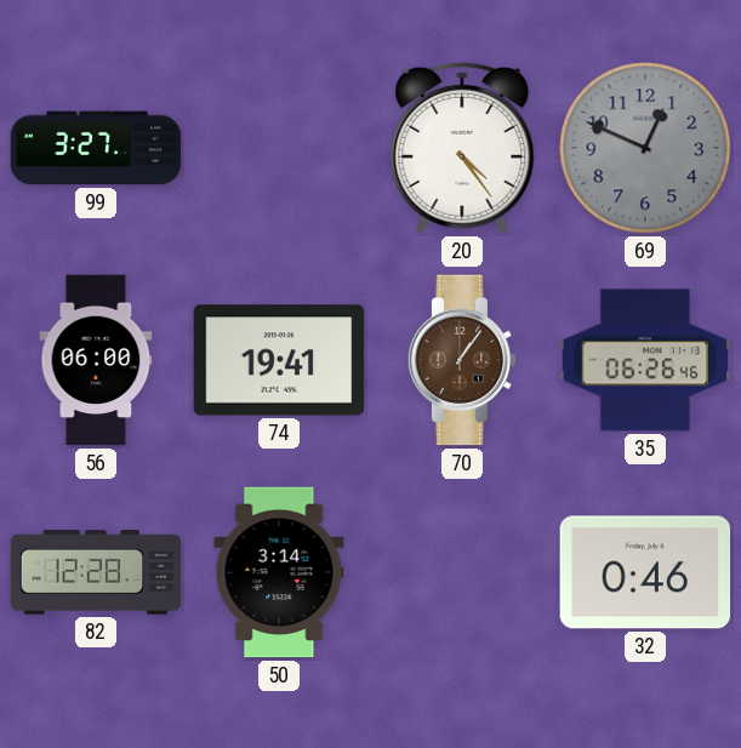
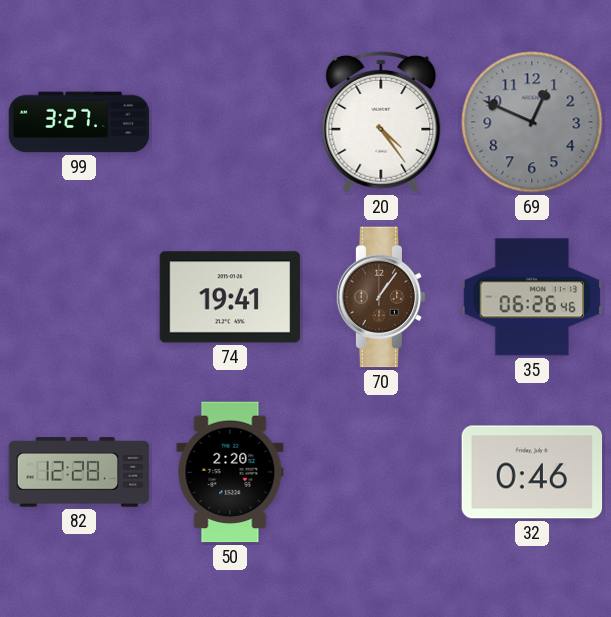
56: 06:00 -> none
50: 3:14 -> 2:20
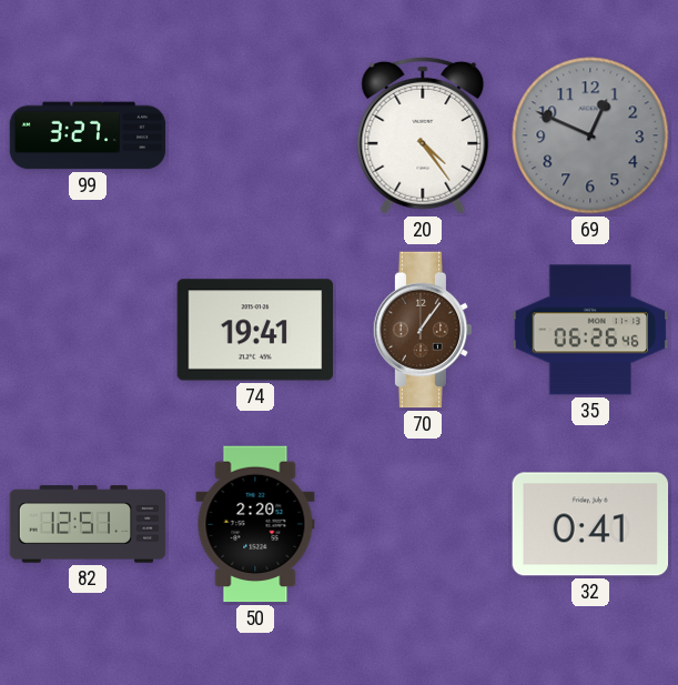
82: 12:28 -> 12:51
32: 0:46 -> 0:41
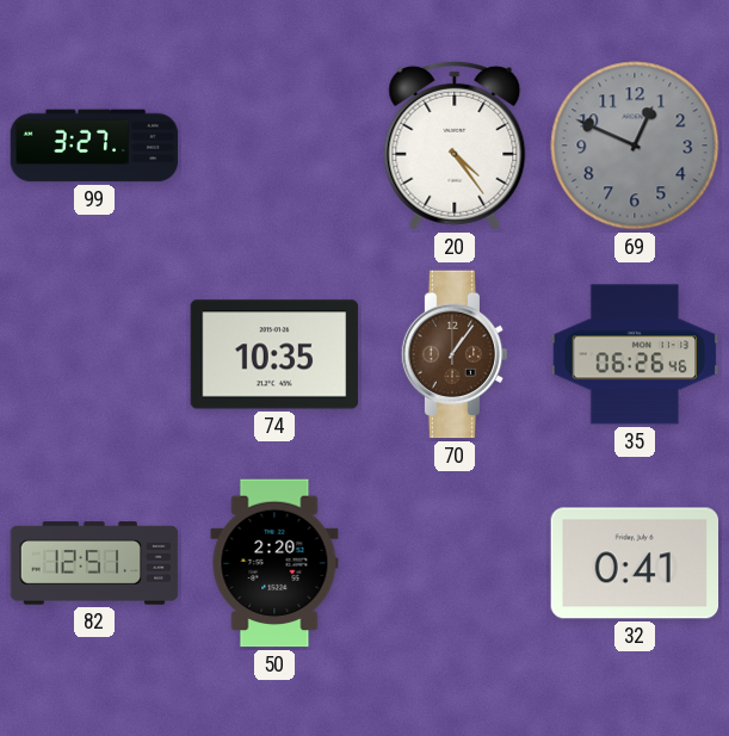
74: 19:41 -> 10:35
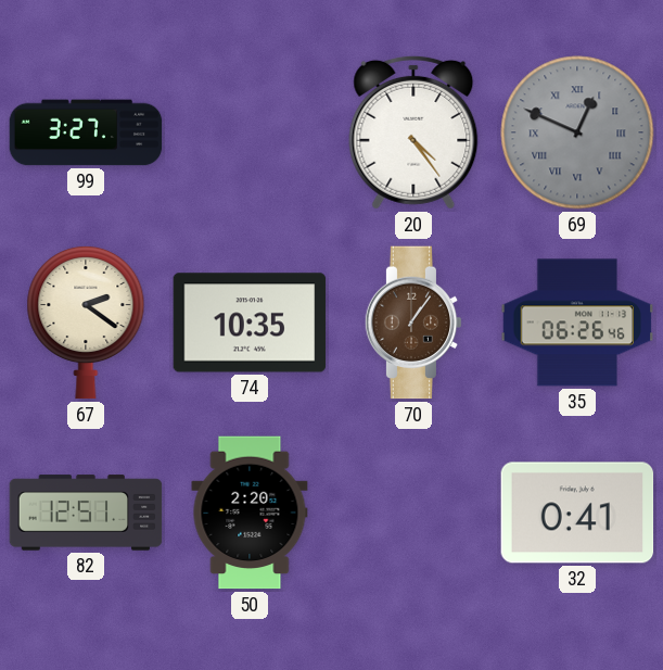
69 numerals: Arabic -> Roman
67: none -> 2:21
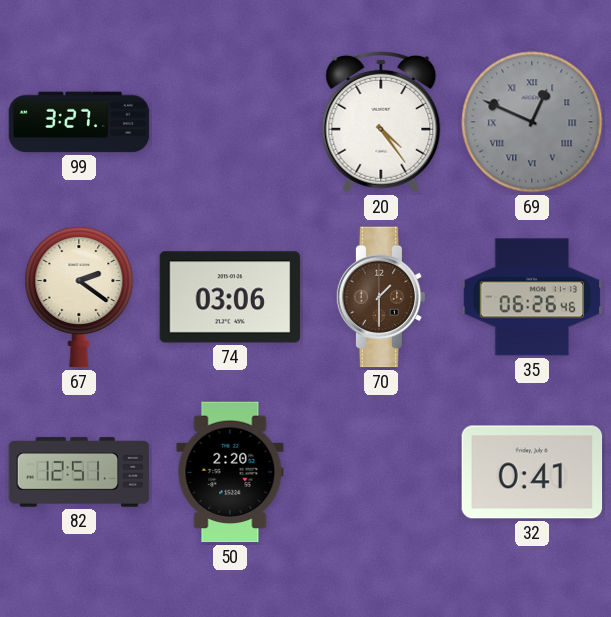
74: 10:35 -> 03:06
70: 1:06 -> 1:30
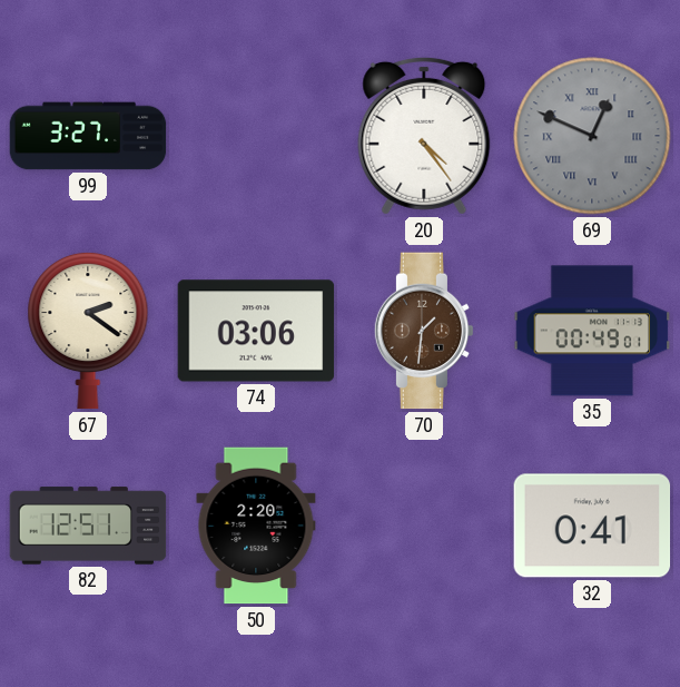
70: 1:30 -> 1:31
35: 06:26 -> 00:49
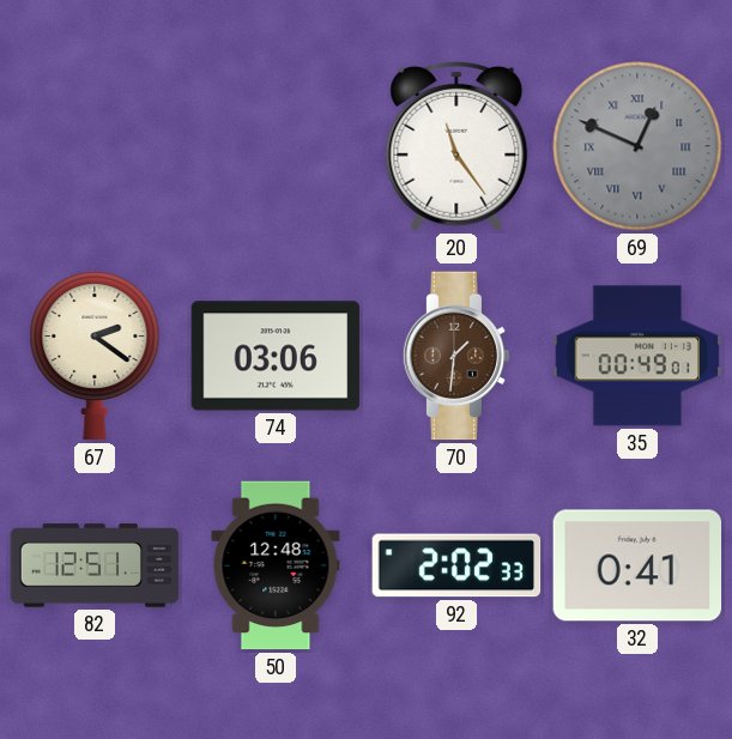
99: 3:27 -> none
20: 4:24 -> 11:24
50: 2:20 -> 12:48
92: none -> 2:02
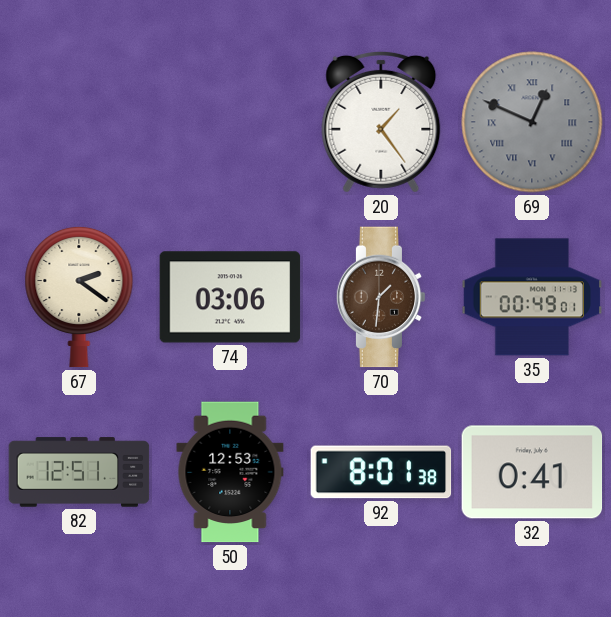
20: 11:24 -> 1:24
50: 12:48 -> 12:53
92: 2:02 -> 8:01
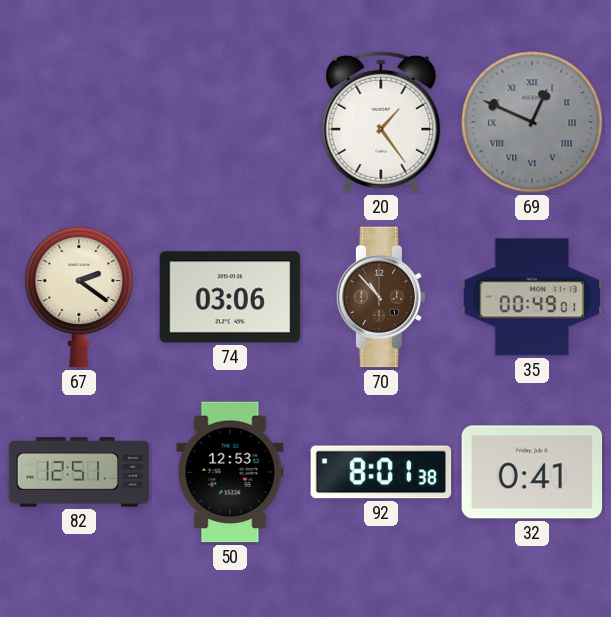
70: 1:31 -> 10:53
